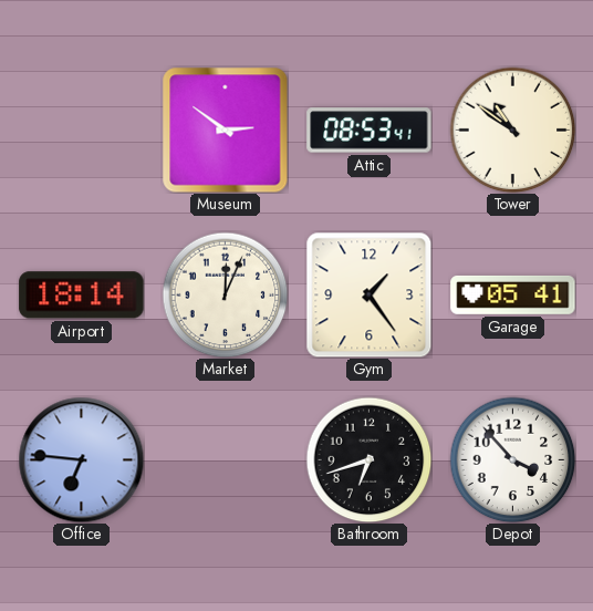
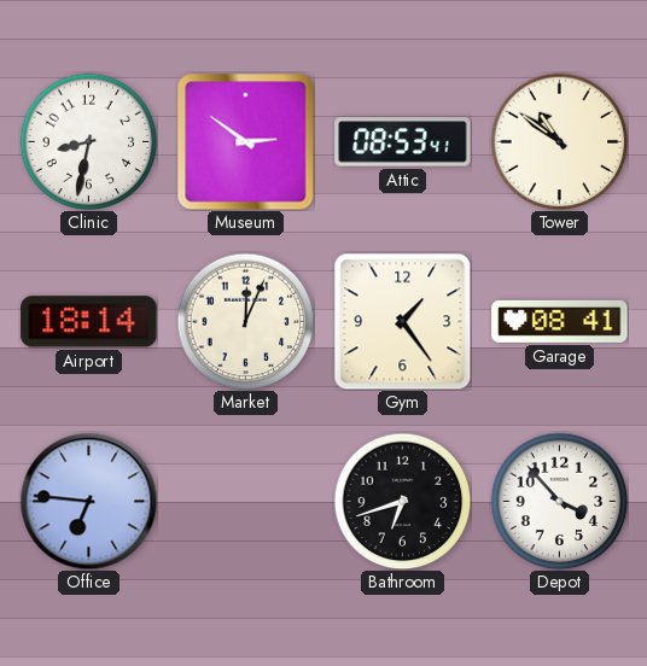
Clinic: none -> 8:32
Garage: 05:41 -> 08:41
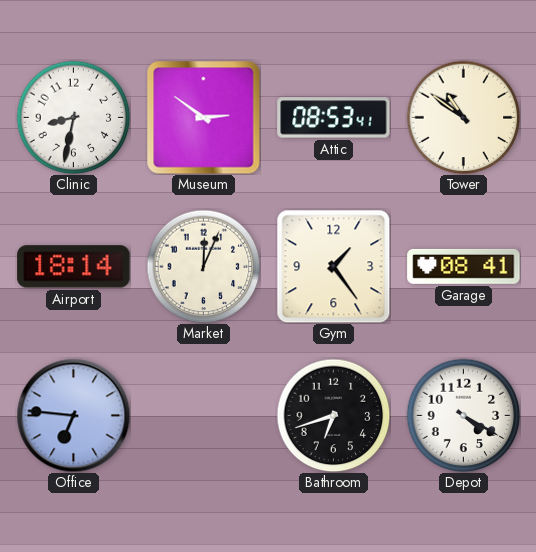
Depot: 3:53 -> 4:20
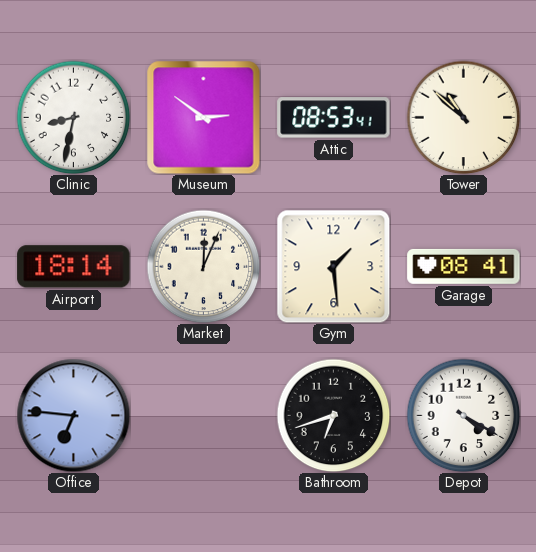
Tower: 10:51 -> 10:52
Gym: 1:24 -> 1:29
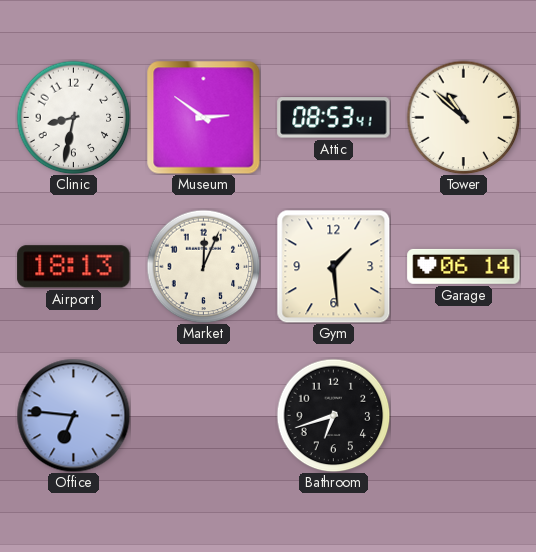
Airport: 18:14 -> 18:13
Garage: 08:41 -> 06:14
Depot: 4:20 -> none
